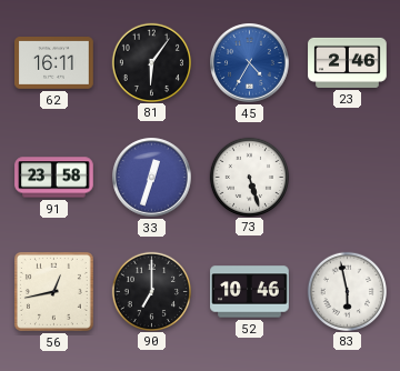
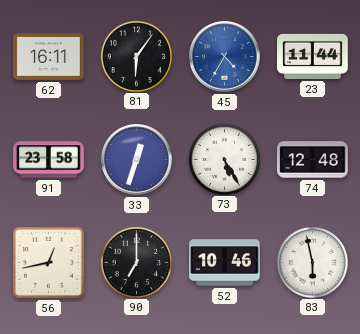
23: 2:46 -> 11:44
73: 5:27 -> 5:25
74: none -> 12:48
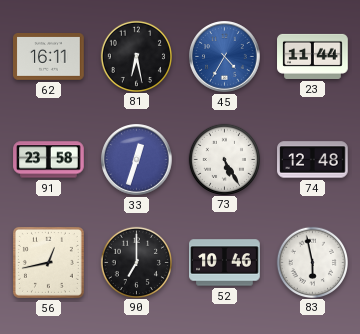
81: 6:06 -> 6:28
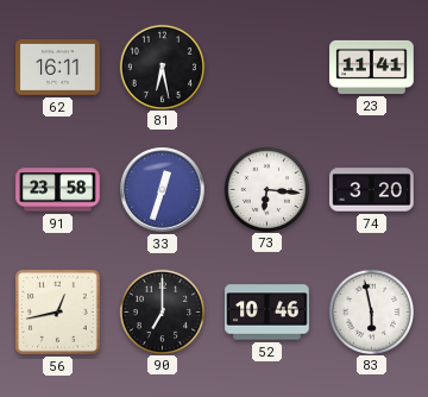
45: 4:35 -> none
23: 11:44 -> 11:41
73: 5:25 -> 6:16
74: 12:48 -> 3:20
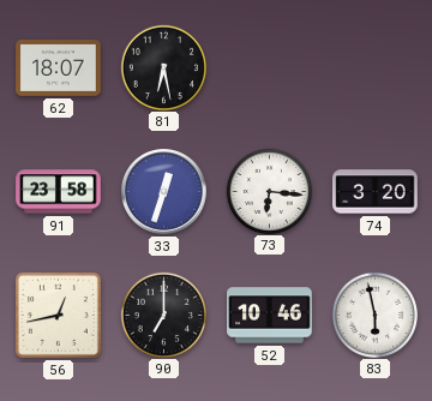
62: 16:11 -> 18:07
23: 11:41 -> none
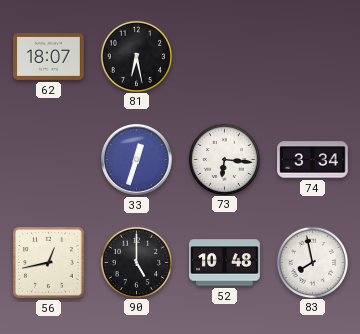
91: 23:58 -> none
74: 3:20 -> 3:34
90: 7:00 -> 5:00
52: 10:46 -> 10:48
83: 5:58 -> 7:58
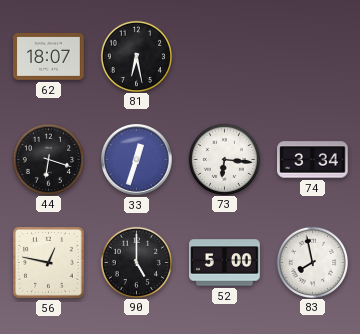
44: none -> 6:18
56: 12:43 -> 12:47
52: 10:48 -> 5:00
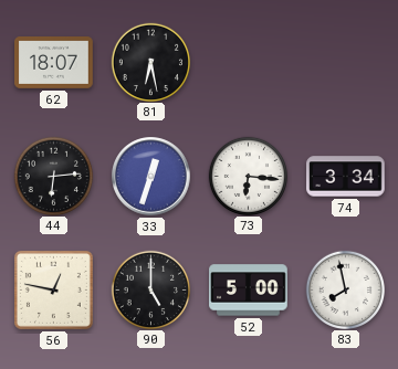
44: 6:18 -> 6:14
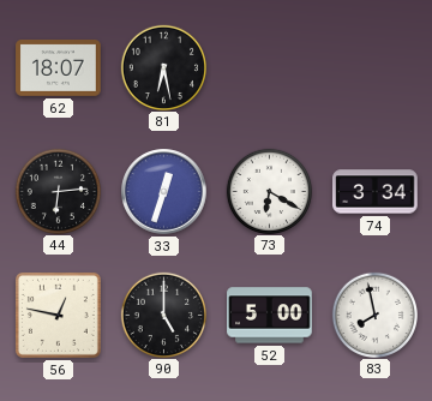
73: 6:16 -> 6:20
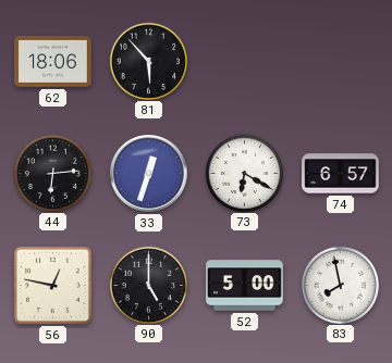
62: 18:07 -> 18:06
81: 6:28 -> 5:53
74: 3:34 -> 6:57
